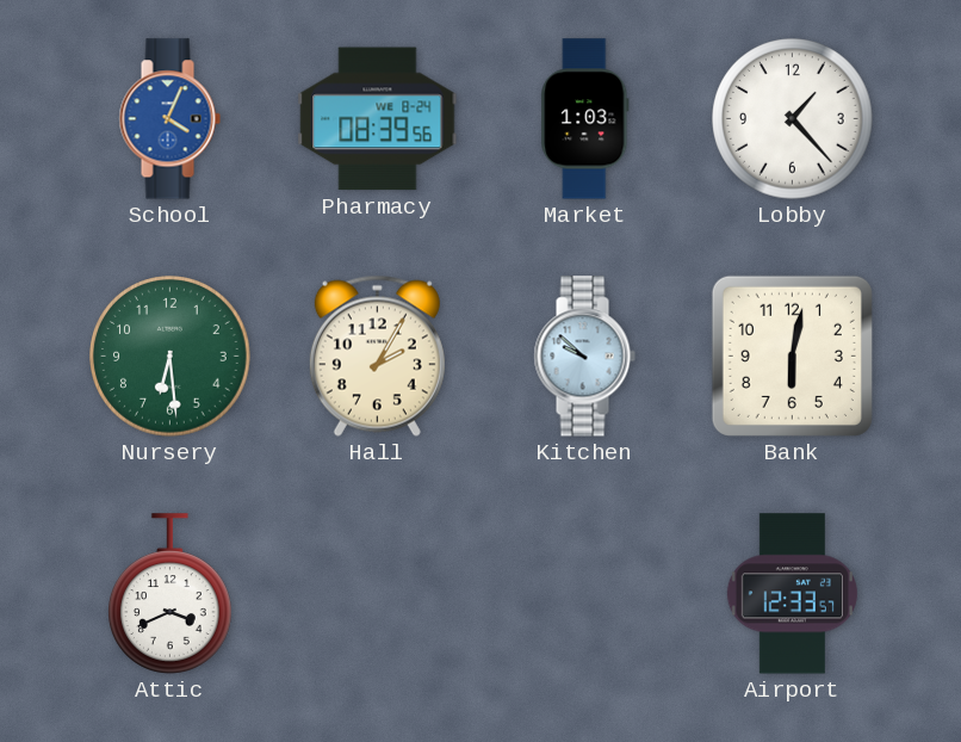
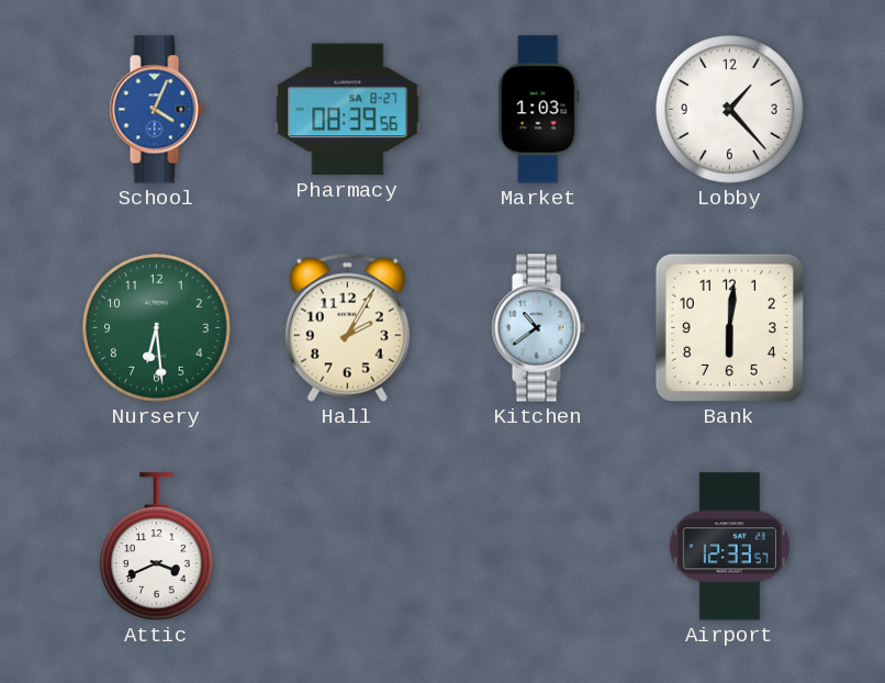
Pharmacy date: WE 8-24 -> SA 8-27
Kitchen: 9:52 -> 10:39
Bank: 6:02 -> 6:01
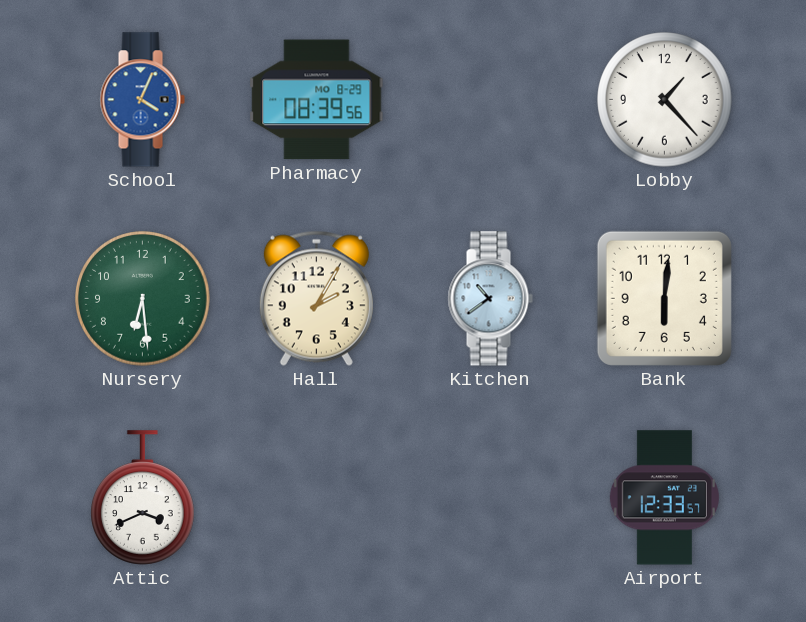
Pharmacy date: SA 8-27 -> MO 8-29
Market: 1:03 -> none
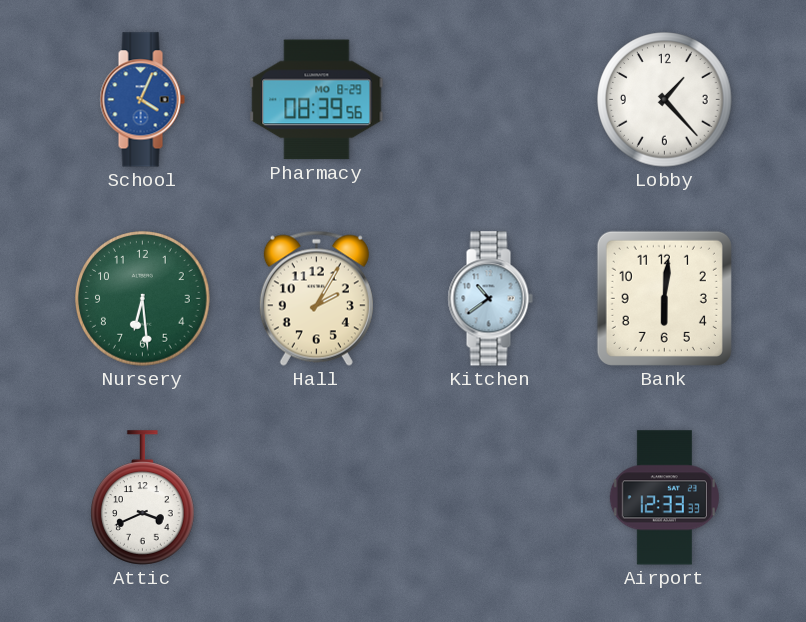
Airport: 12:33:57 -> 12:33:33
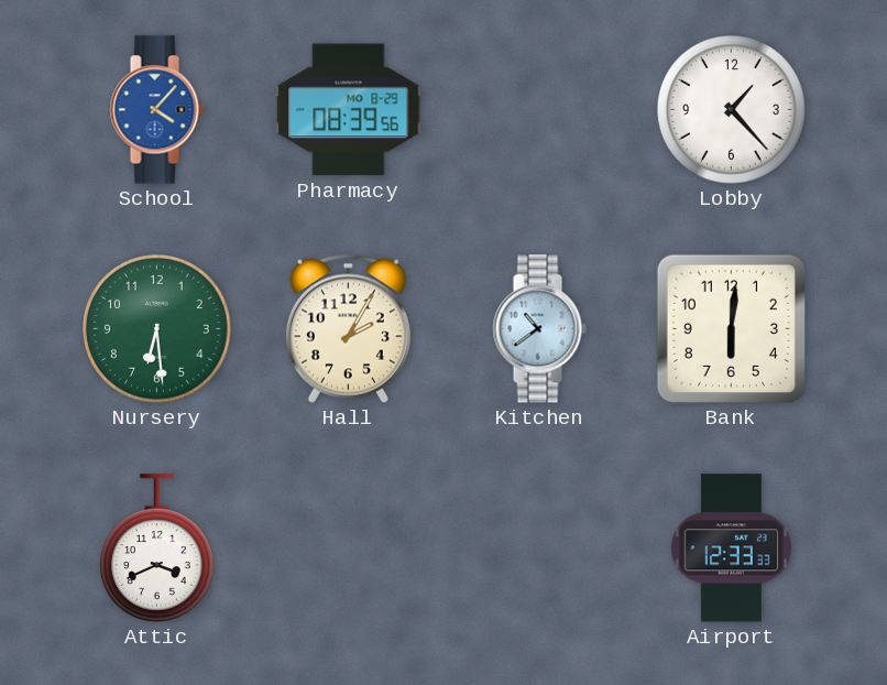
School: 4:04 -> 4:07
